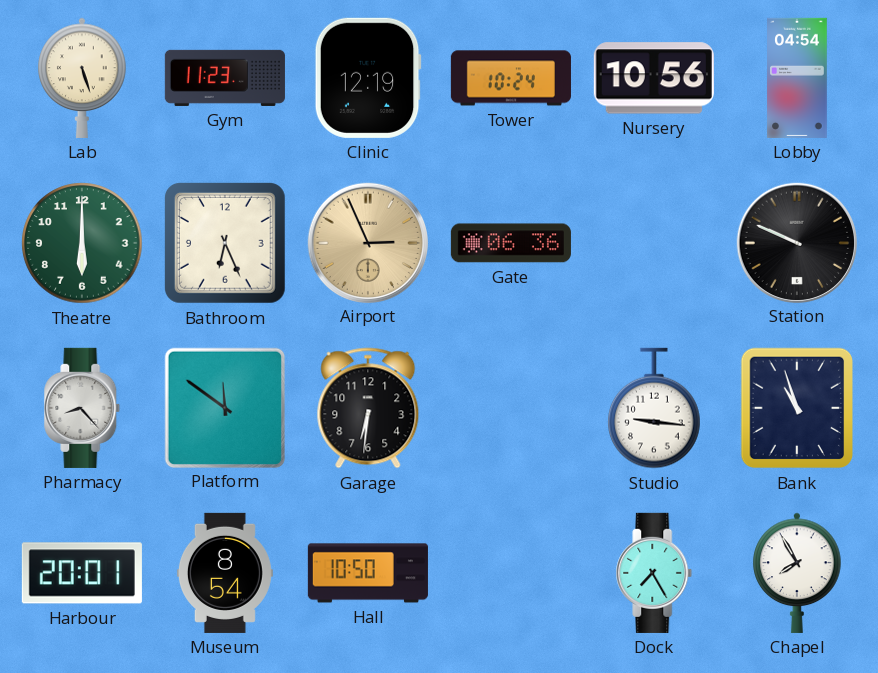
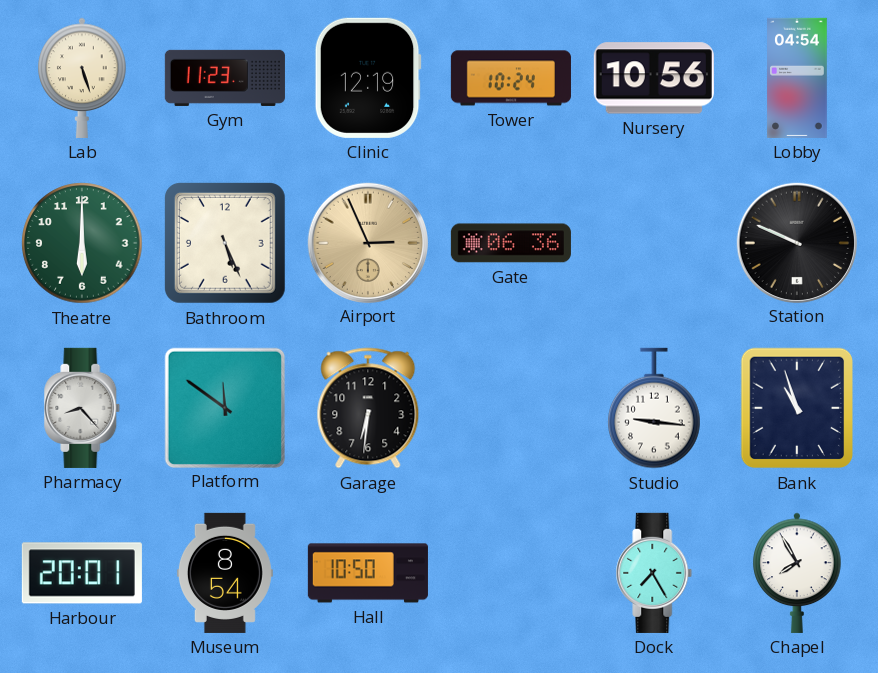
Bathroom: 6:26 -> 5:26
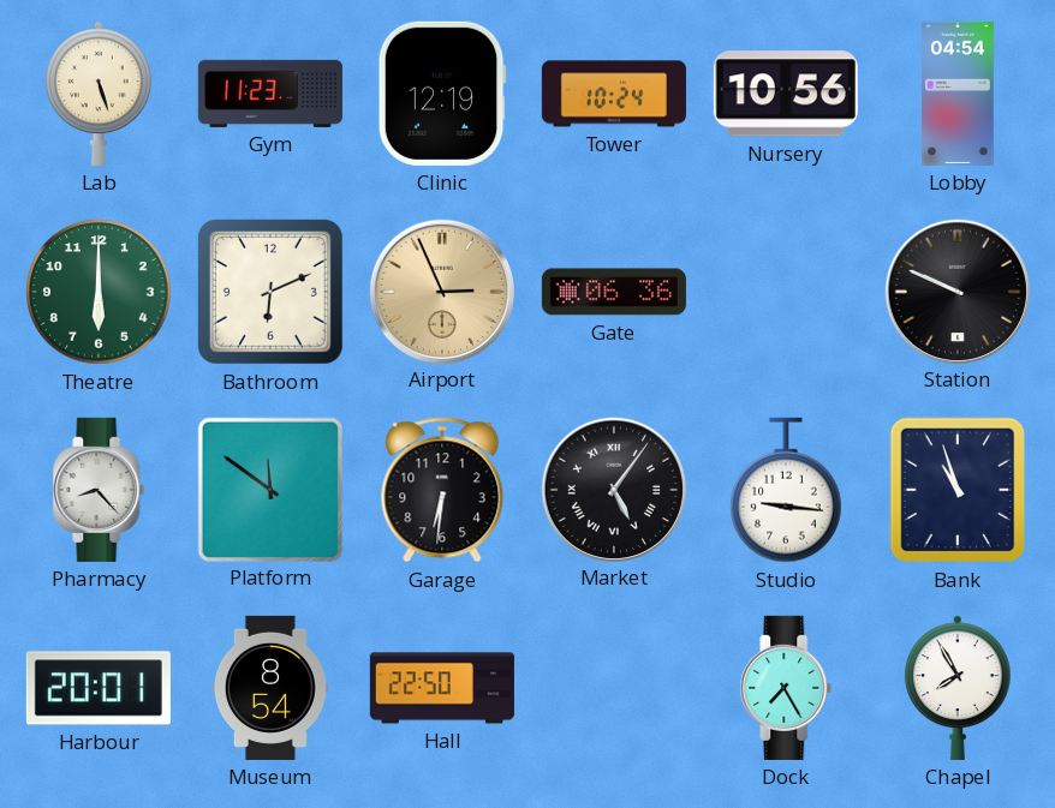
Bathroom: 5:26 -> 6:11
Market: none -> 5:06
Hall: 10:50 -> 22:50
